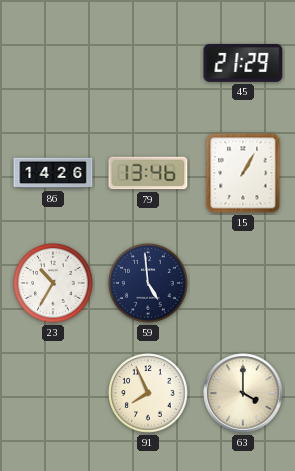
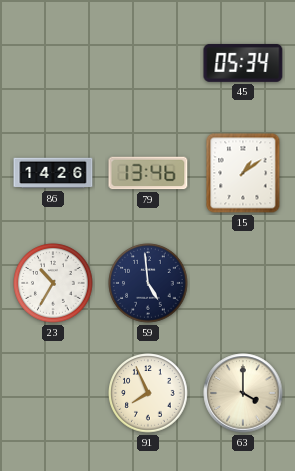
45: 21:29 -> 05:34
15: 1:05 -> 1:09
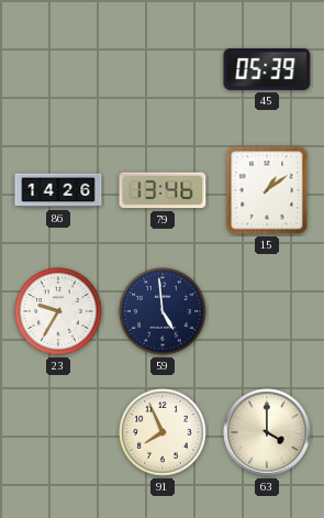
45: 05:34 -> 05:39
23: 10:35 -> 9:35
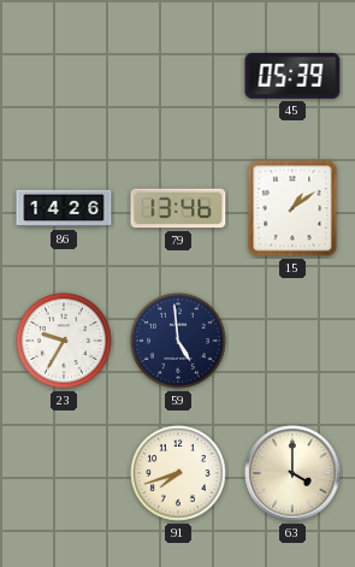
91: 7:56 -> 7:42
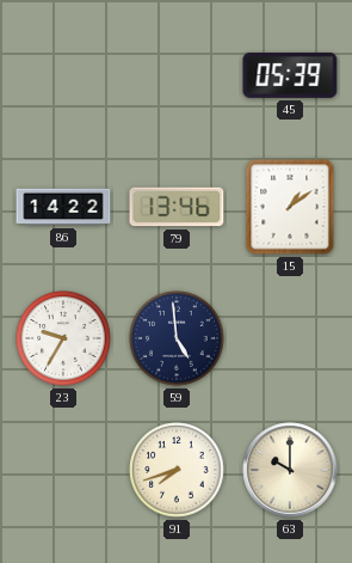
86: 14:26 -> 14:22
63: 4:00 -> 10:00
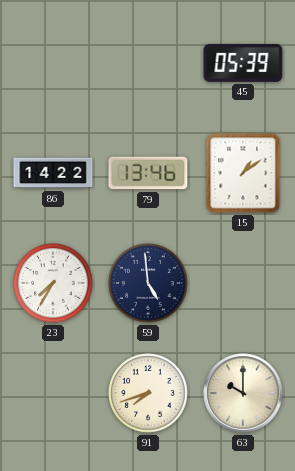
23: 9:35 -> 7:35
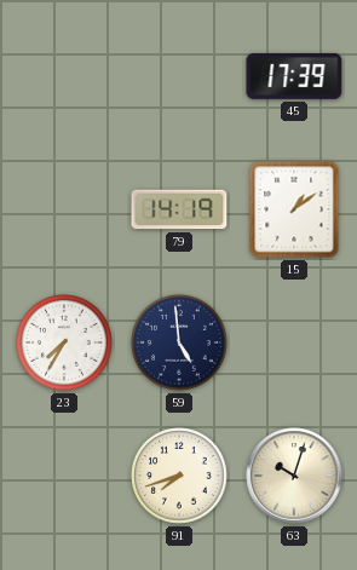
45: 05:39 -> 17:39
86: 14:22 -> none
79: 13:46 -> 14:19
63: 10:00 -> 10:03
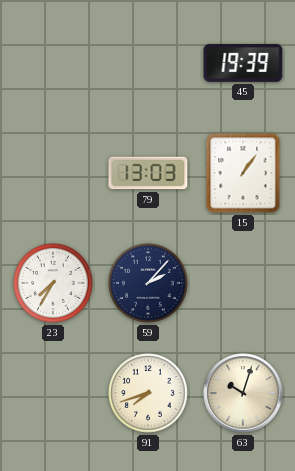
45: 17:39 -> 19:39
79: 14:19 -> 13:03
15: 1:09 -> 1:06
59: 4:59 -> 2:07
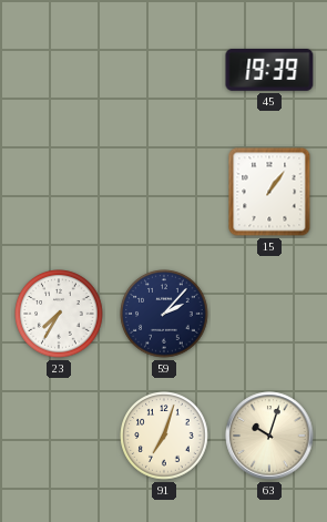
79: 13:03 -> none
91: 7:42 -> 7:03
